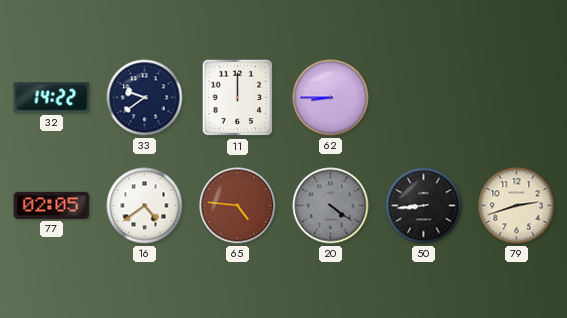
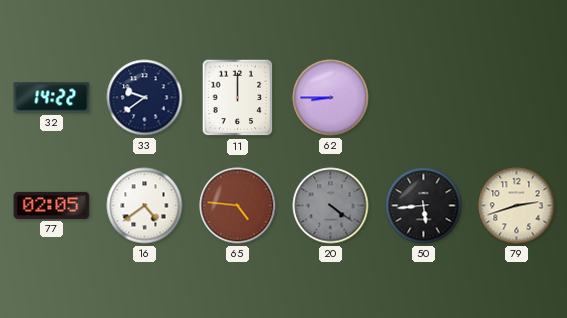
50: 8:44 -> 5:44
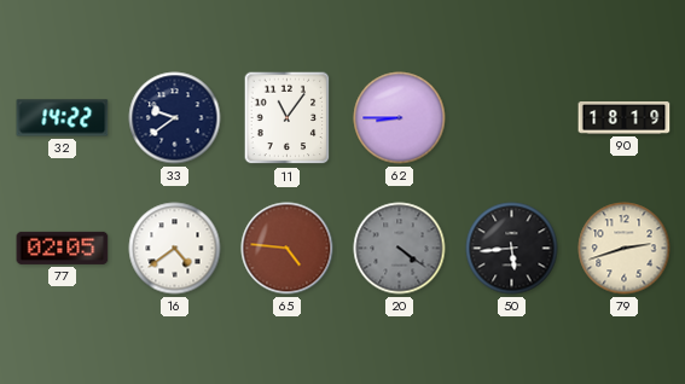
11: 12:00 -> 11:06
90: none -> 18:19
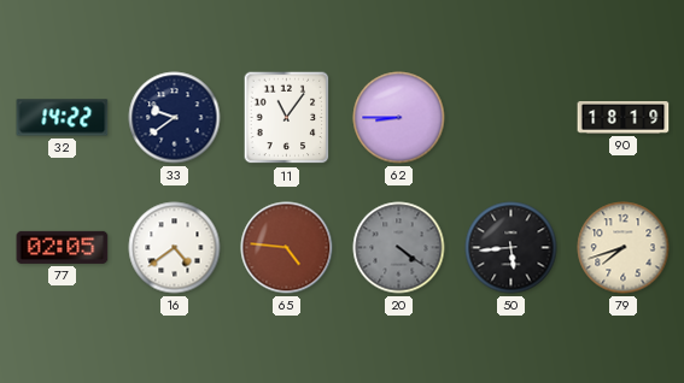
79: 2:42 -> 7:42
